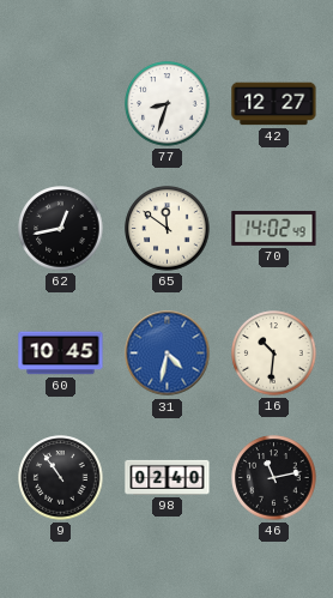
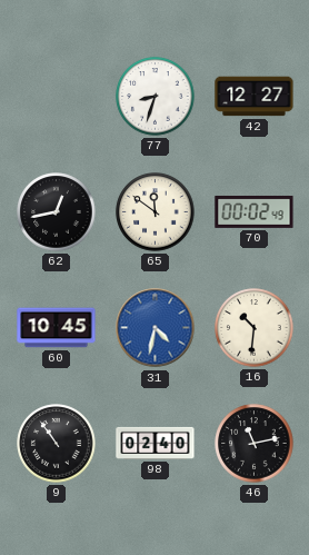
70: 14:02 -> 00:02
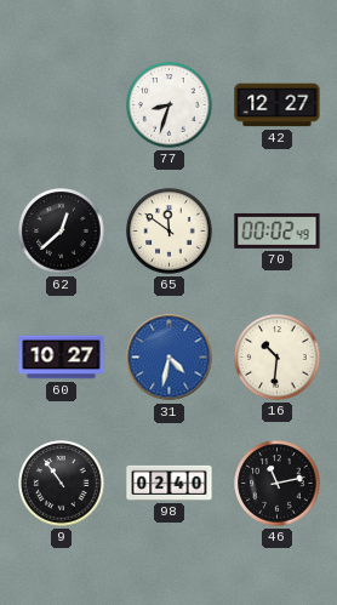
62: 12:43 -> 12:38
60: 10:45 -> 10:27
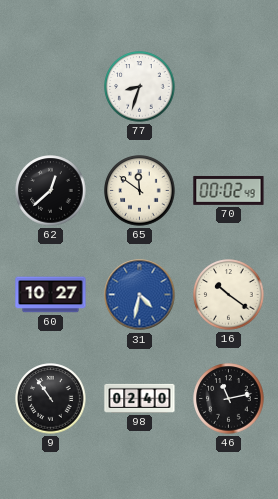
42: 12:27 -> none
16: 10:31 -> 10:21
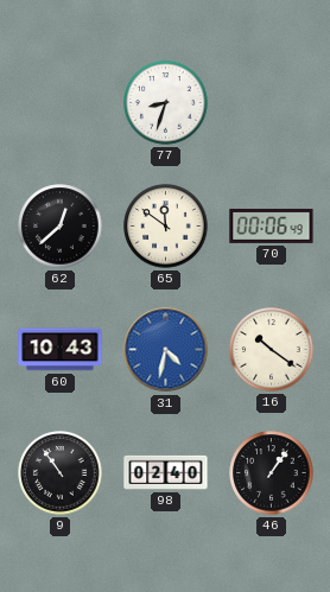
70: 00:02 -> 00:06
60: 10:27 -> 10:43
46: 11:13 -> 1:06
